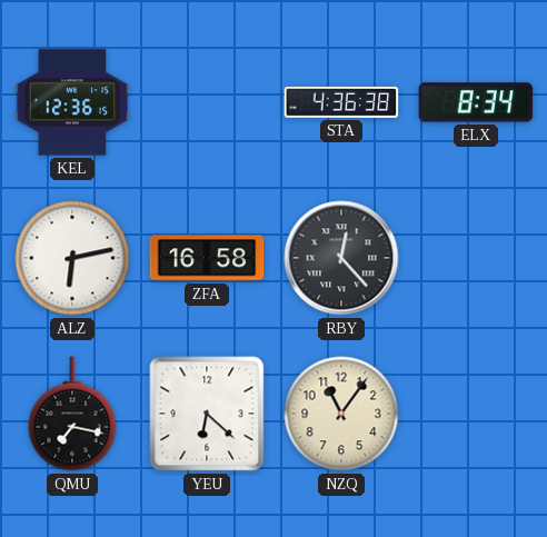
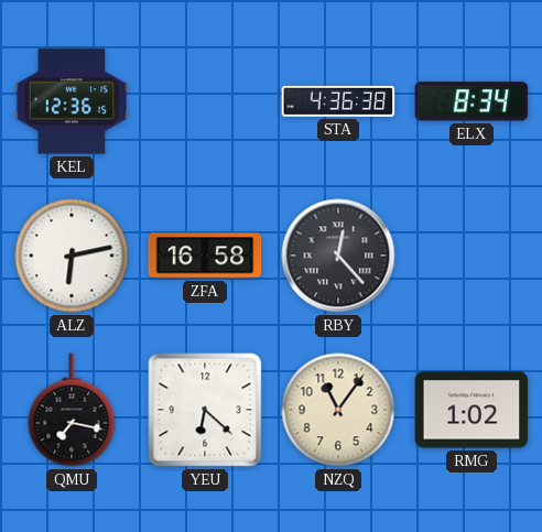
RMG: none -> 1:02
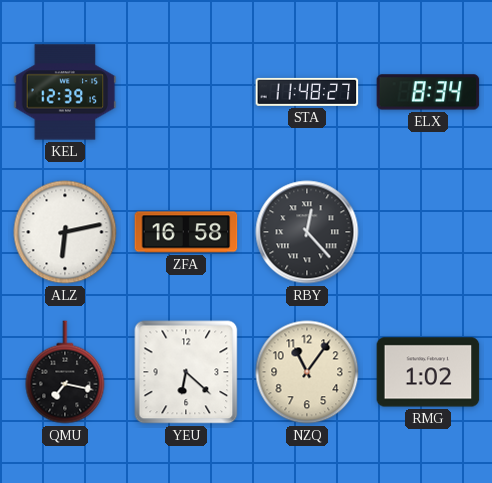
KEL: 12:36 -> 12:39
STA: 4:36 -> 11:48
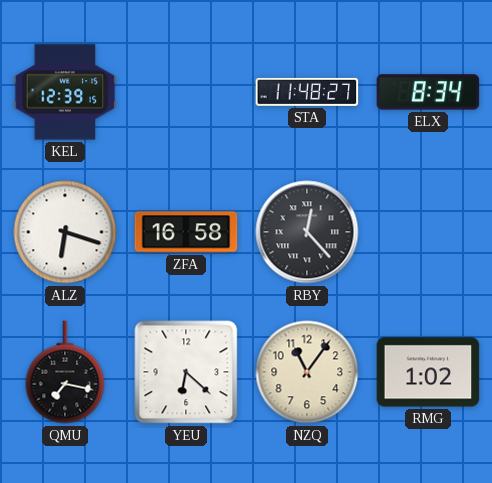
ALZ: 6:13 -> 6:18
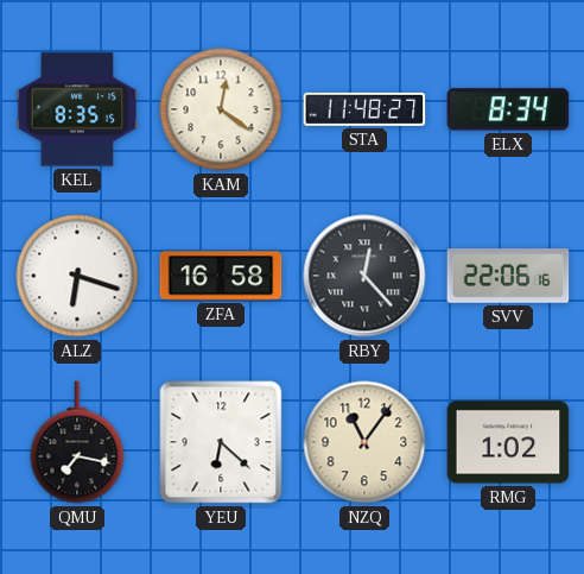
KEL: 12:39 -> 8:35
KAM: none -> 12:21
SVV: none -> 22:06
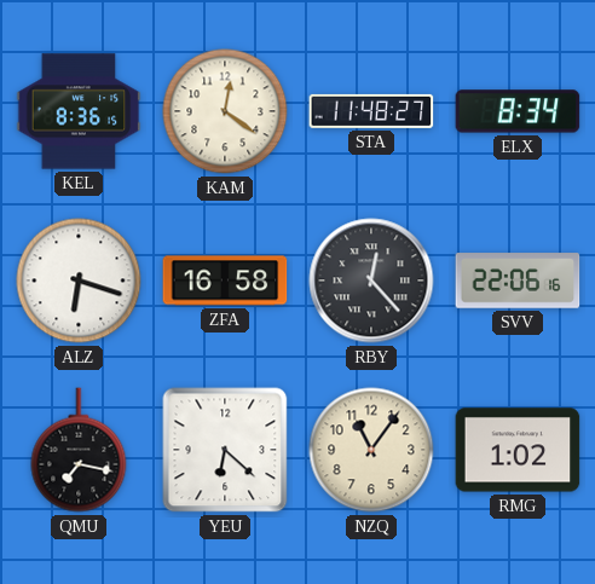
KEL: 8:35 -> 8:36
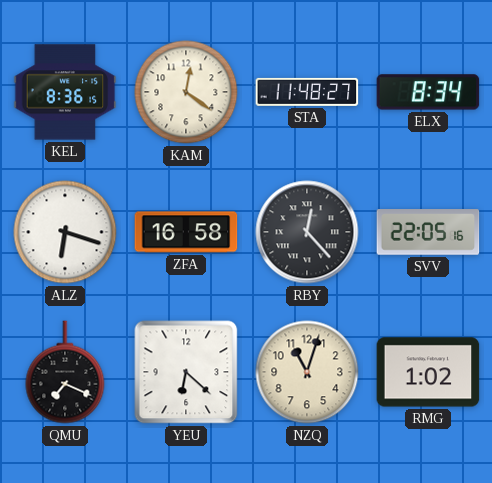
SVV: 22:06 -> 22:05
QMU: 7:17 -> 7:19
NZQ: 11:06 -> 11:03
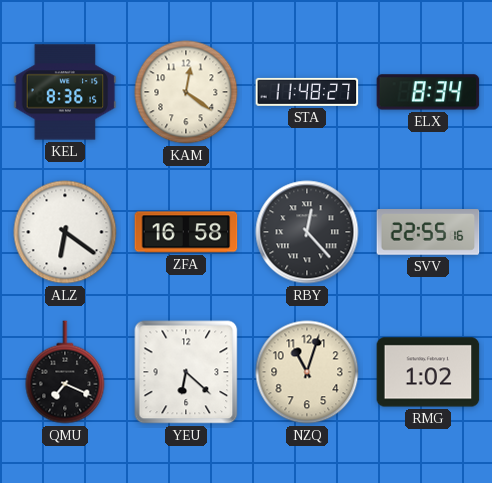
ALZ: 6:18 -> 6:21
SVV: 22:05 -> 22:55
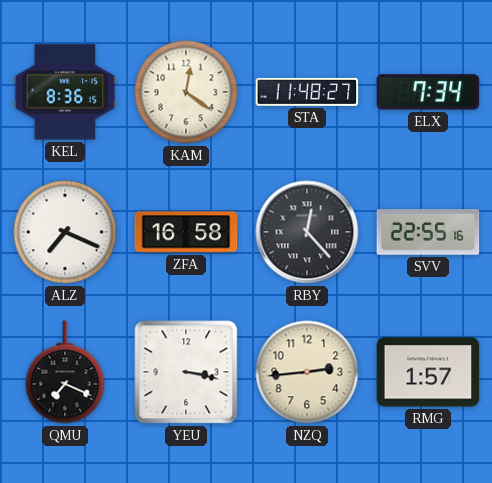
ELX: 8:34 -> 7:34
ALZ: 6:21 -> 7:19
YEU: 6:22 -> 3:17
NZQ: 11:03 -> 2:44
RMG: 1:02 -> 1:57
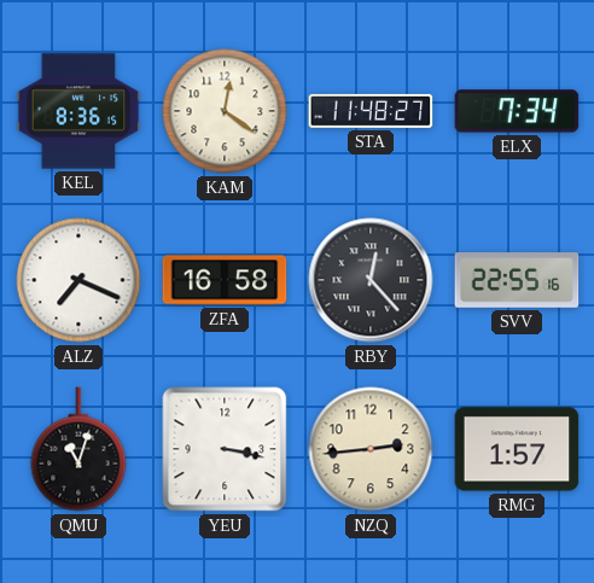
QMU: 7:19 -> 11:03
